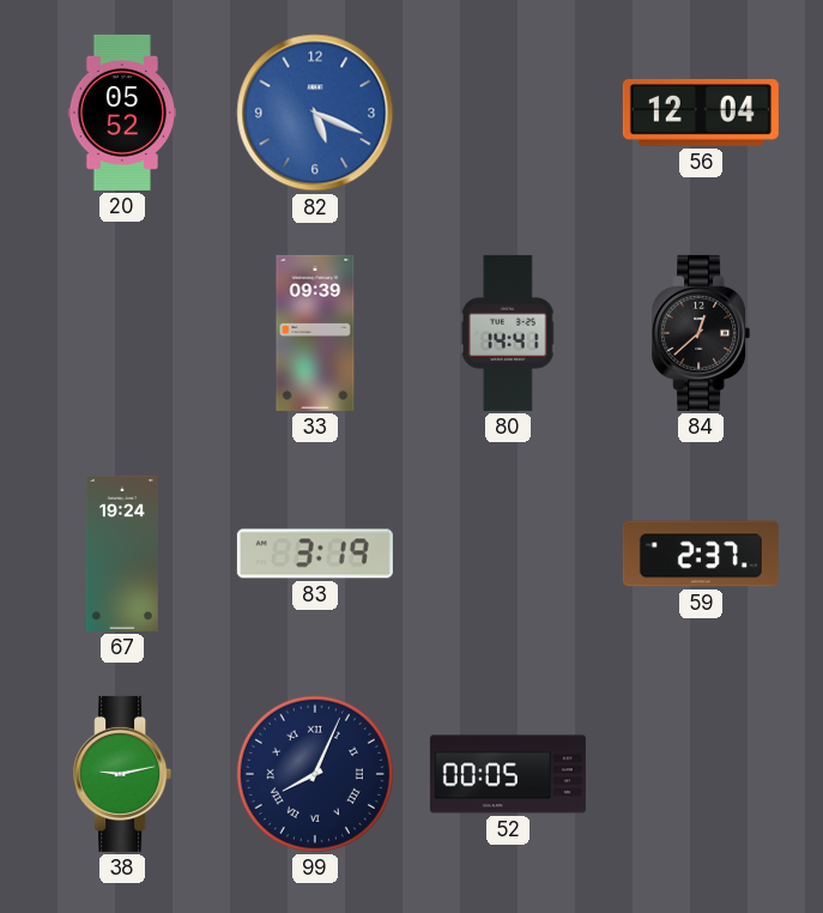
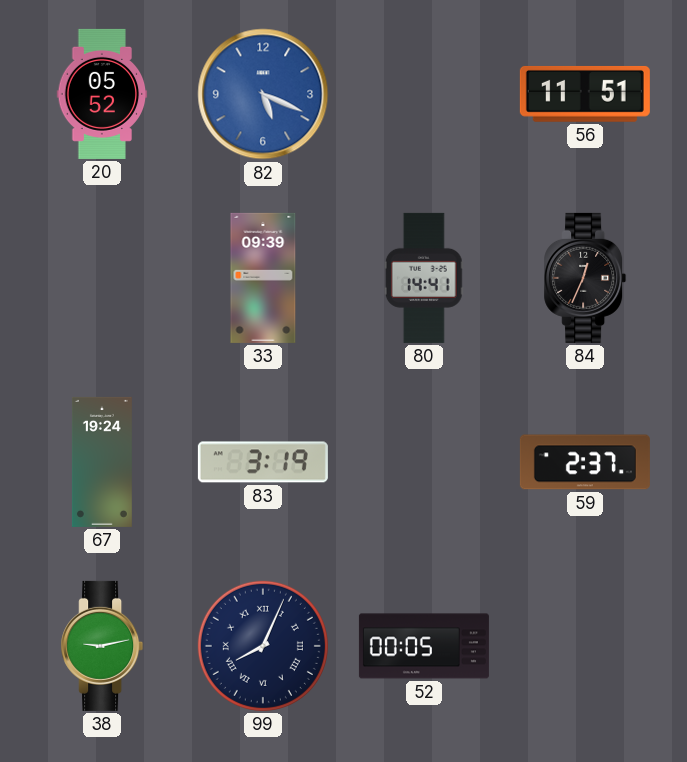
56: 12:04 -> 11:51
84: 12:38 -> 12:34
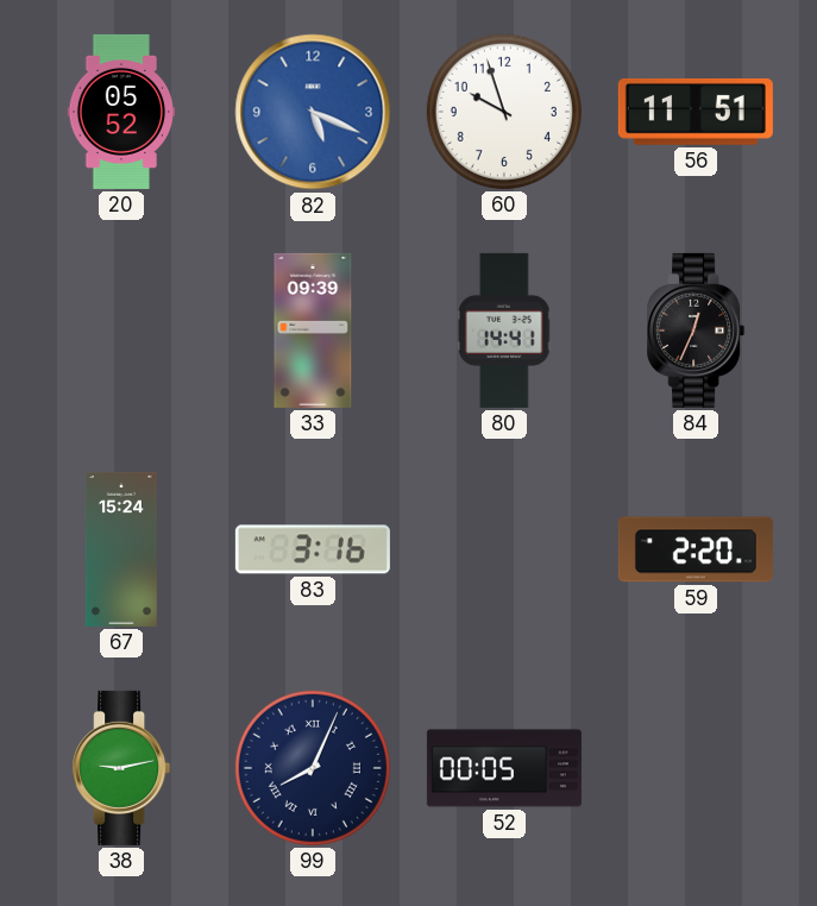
60: none -> 9:57
67: 19:24 -> 15:24
83: 3:19 -> 3:16
59: 2:37 -> 2:20
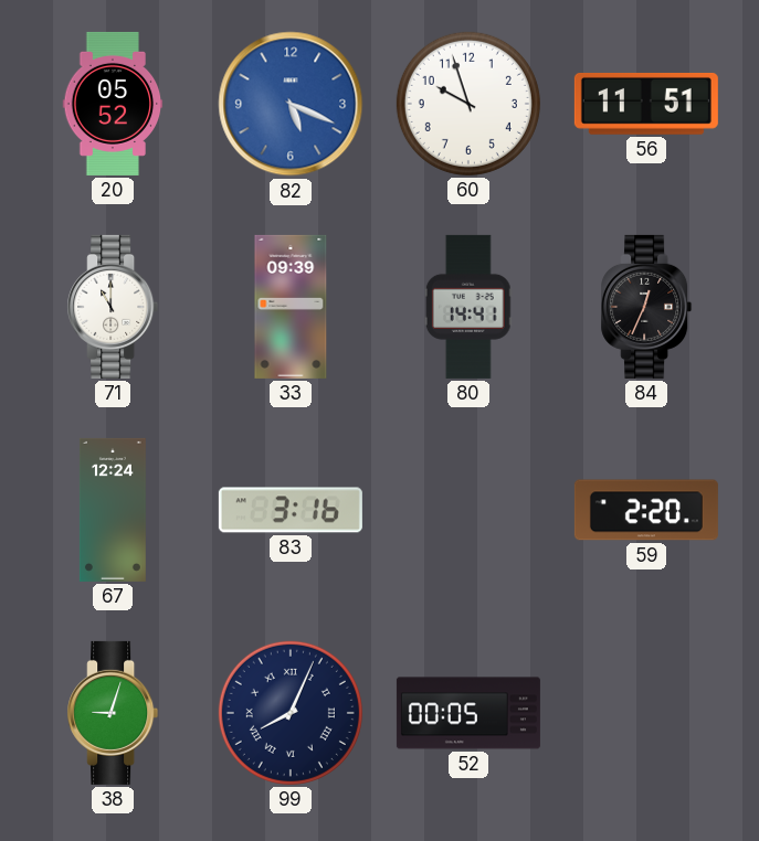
71: none -> 11:00
67: 15:24 -> 12:24
38: 9:13 -> 9:03
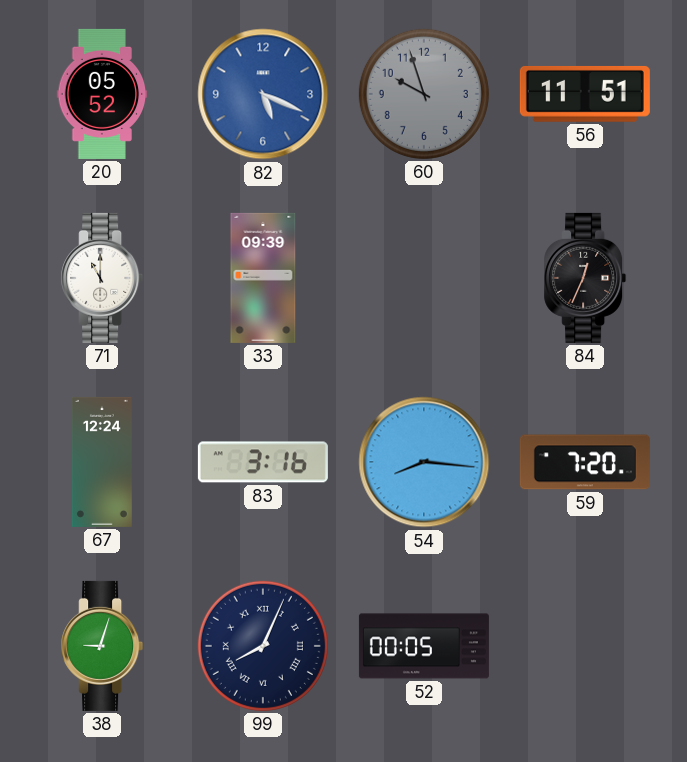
60 dial: white -> grey
80: 14:41 -> none
54: none -> 8:16
59: 2:20 -> 7:20
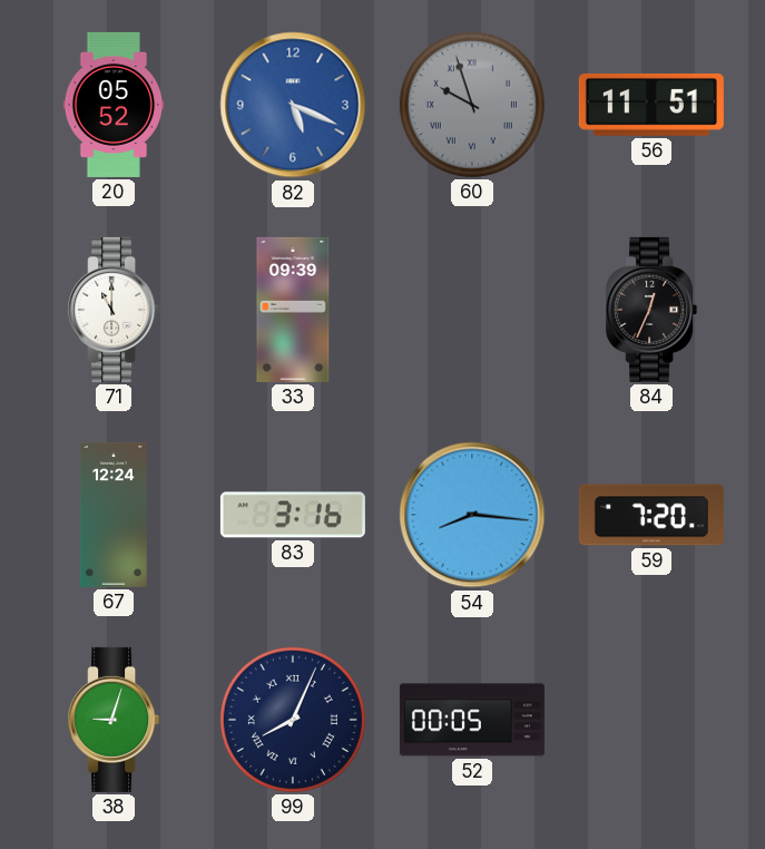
60 numerals: Arabic -> Roman
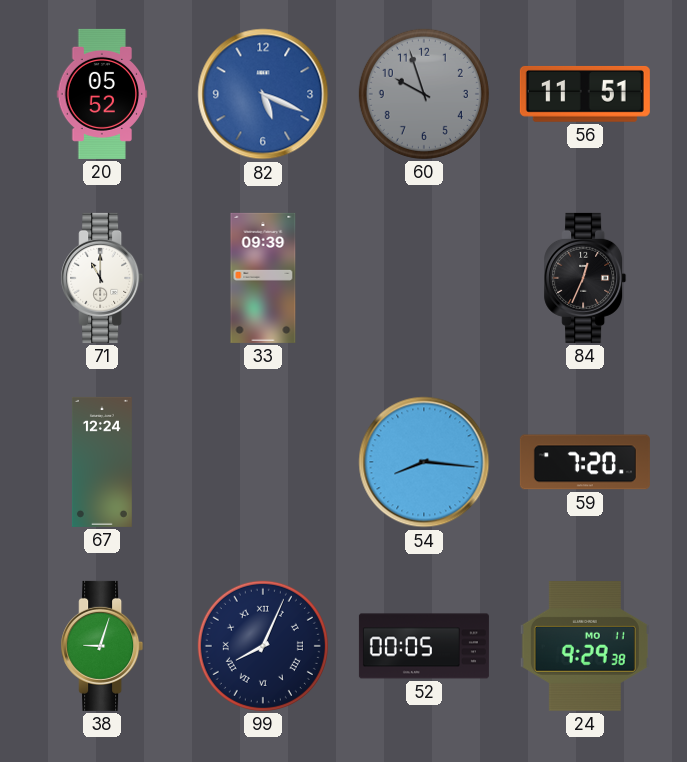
60 numerals: Roman -> Arabic
83: 3:16 -> none
24: none -> 9:29
